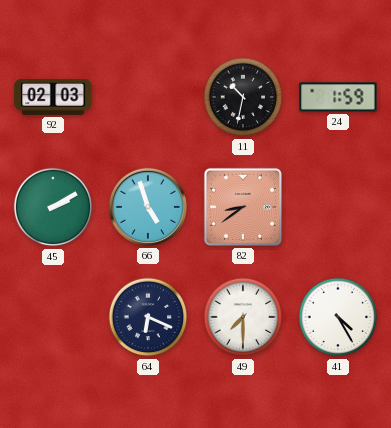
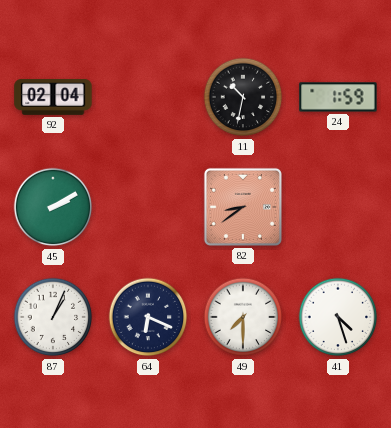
92: 02:03 -> 02:04
66: 4:57 -> none
87: none -> 1:04
41: 4:25 -> 4:27
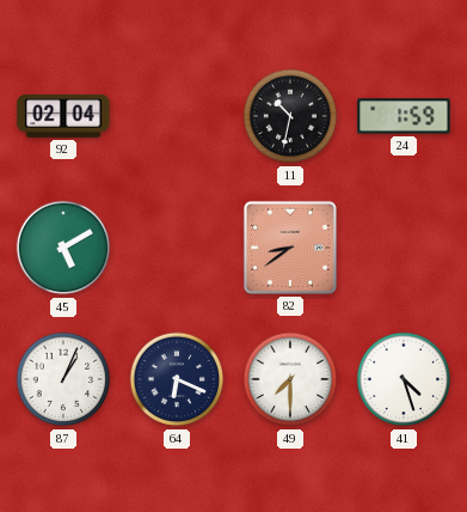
45: 2:10 -> 5:10
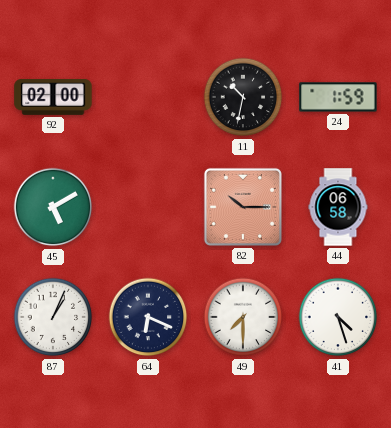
92: 02:04 -> 02:00
82: 8:39 -> 10:15
44: none -> 06:58
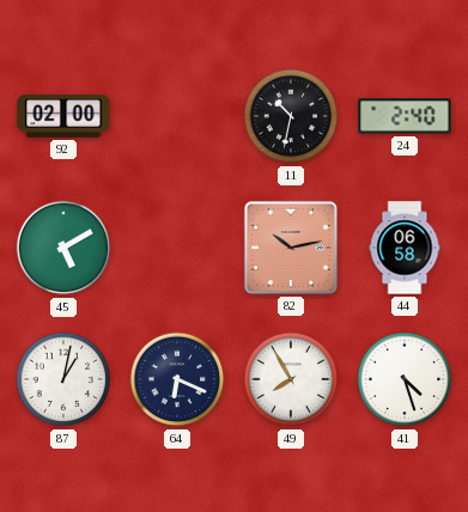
24: 1:59 -> 2:40
82: 10:15 -> 10:13
87: 1:04 -> 1:02
49: 7:30 -> 7:55
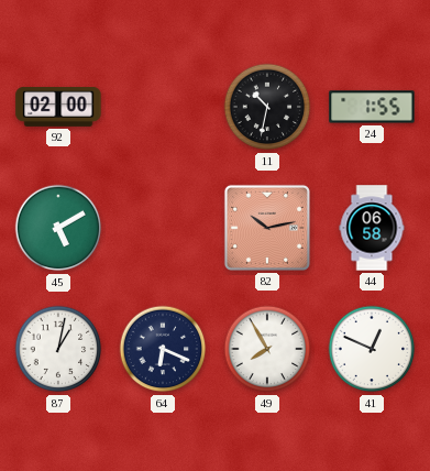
24: 2:40 -> 1:55
41: 4:27 -> 12:49
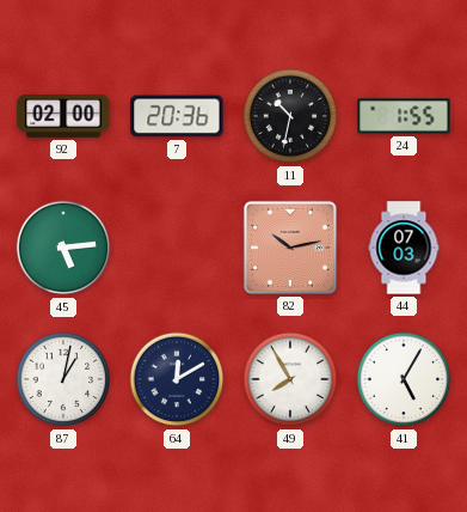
7: none -> 20:36
45: 5:10 -> 5:14
44: 06:58 -> 07:03
64: 6:19 -> 12:10
41: 12:49 -> 5:05
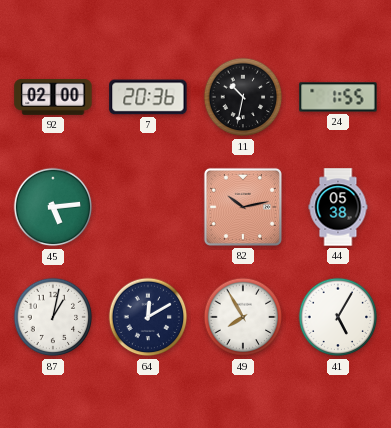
44: 07:03 -> 05:38
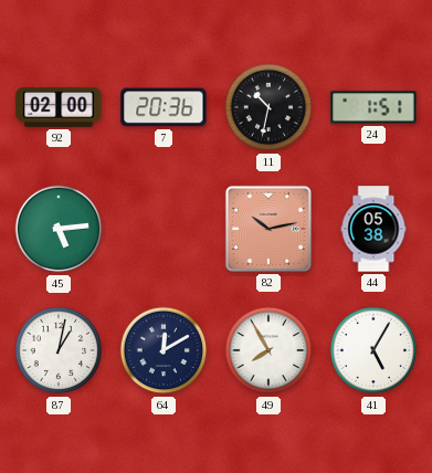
24: 1:55 -> 1:51
